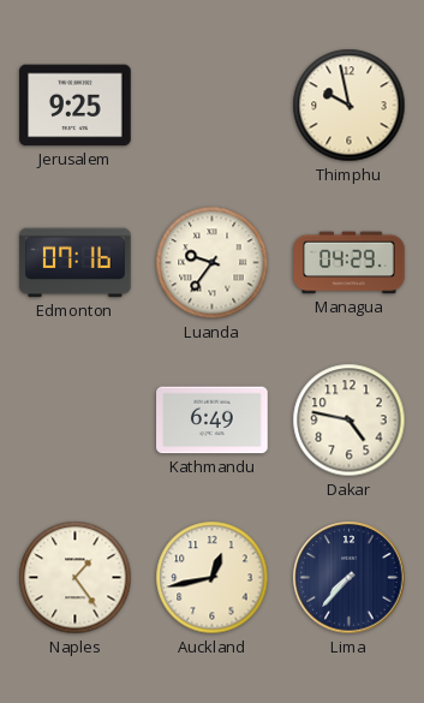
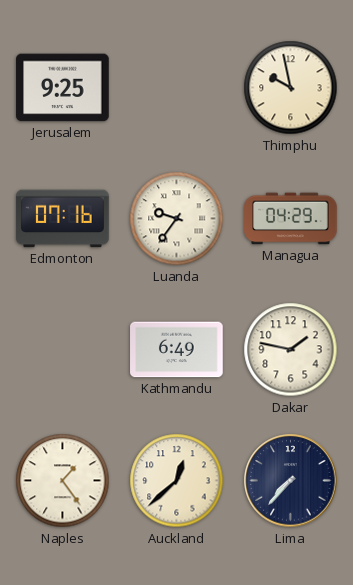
Dakar: 4:47 -> 1:47
Auckland: 12:43 -> 12:38
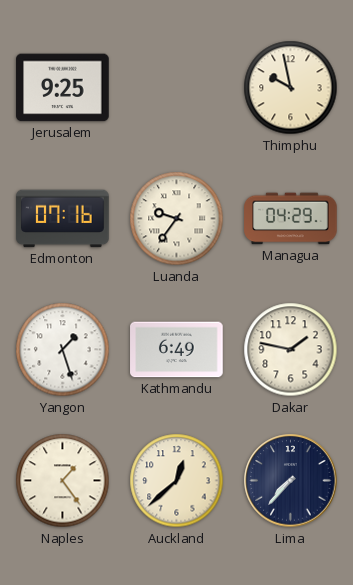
Yangon: none -> 1:27
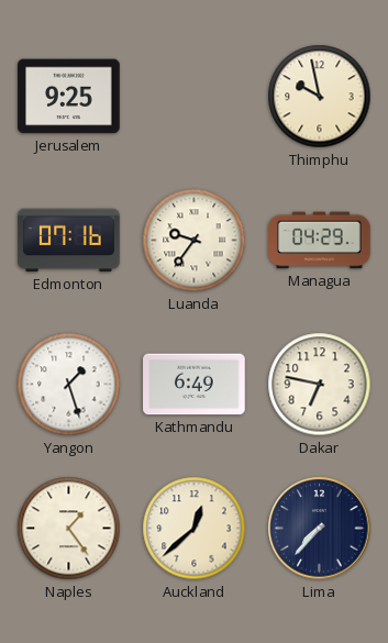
Dakar: 1:47 -> 6:47
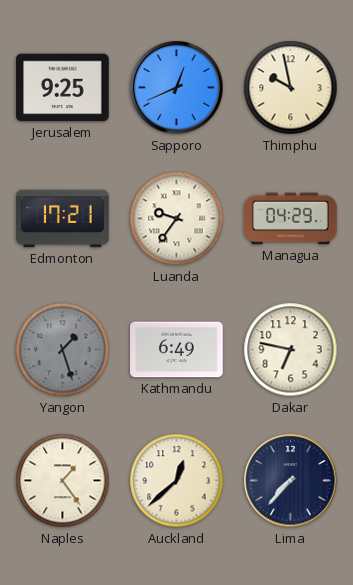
Sapporo: none -> 12:41
Edmonton: 07:16 -> 17:21
Yangon dial: white -> grey
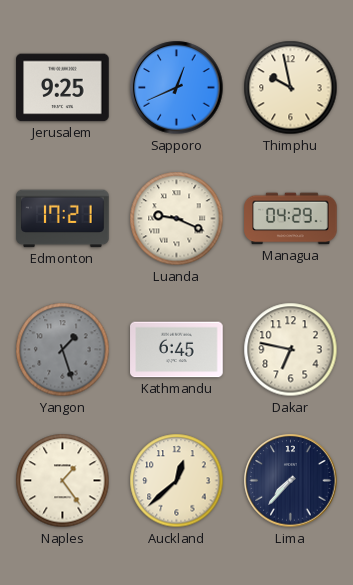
Luanda: 9:36 -> 9:19
Kathmandu: 6:49 -> 6:45
